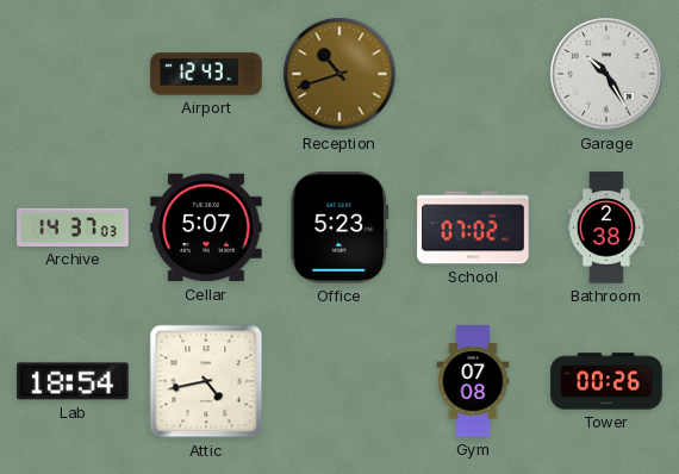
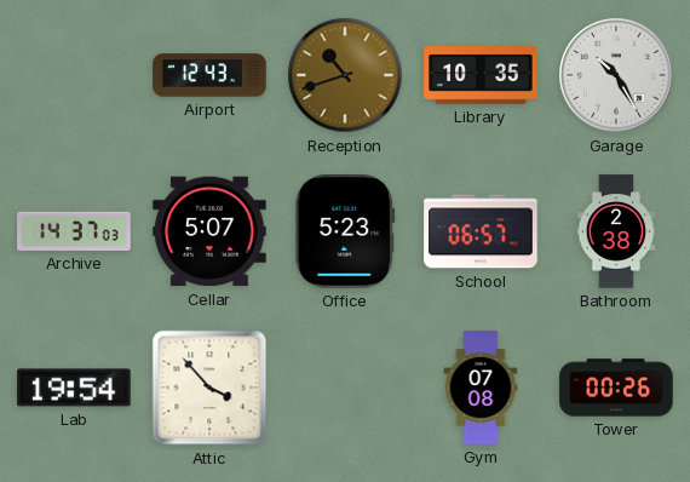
Library: none -> 10:35
School: 07:02 -> 06:57
Lab: 18:54 -> 19:54
Attic: 4:43 -> 3:53
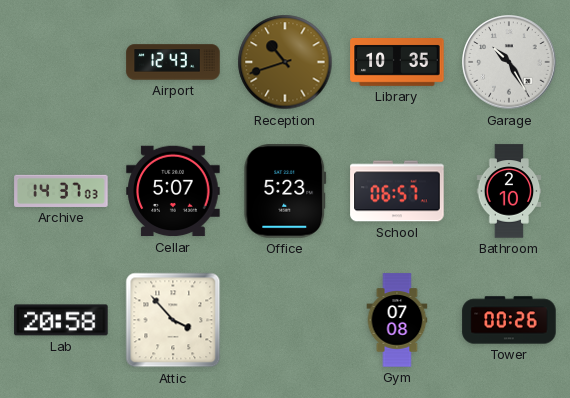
Bathroom: 2:38 -> 2:10
Lab: 19:54 -> 20:58
